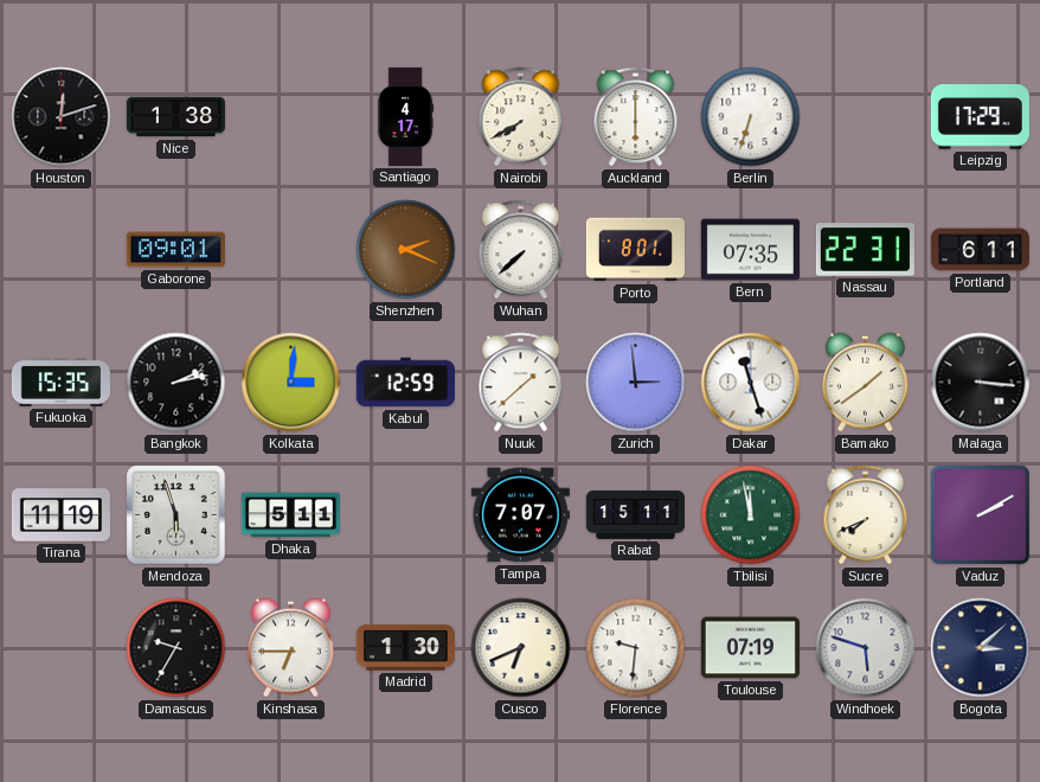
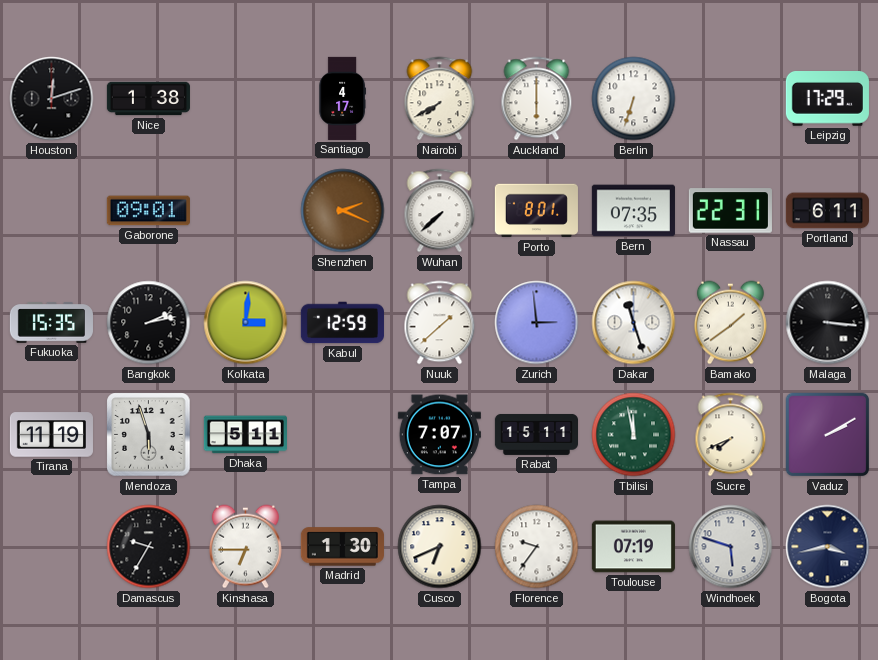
Florence: 9:31 -> 9:36
Bogota: 3:08 -> 3:43
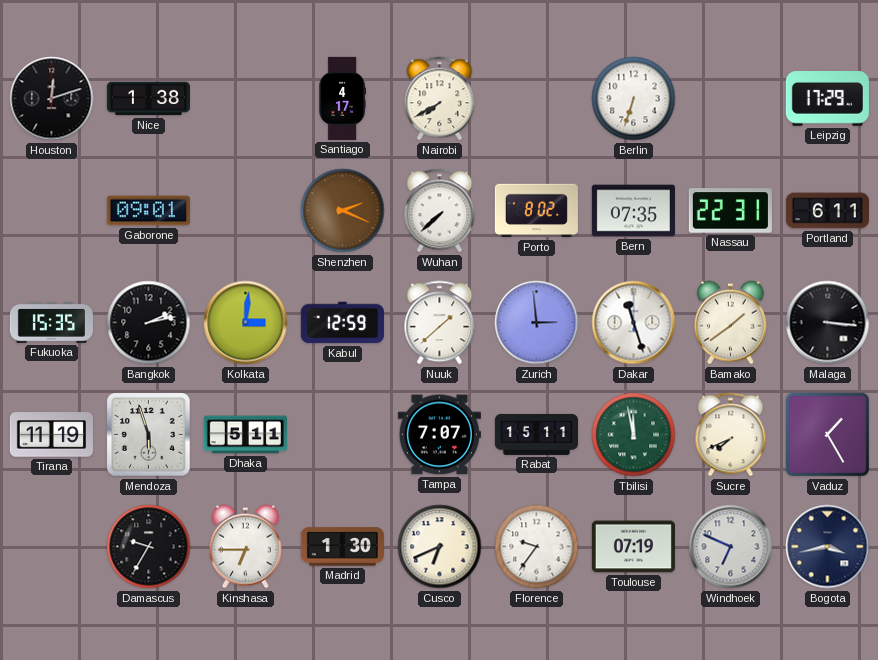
Auckland: 6:00 -> none
Porto: 8:01 -> 8:02
Vaduz: 2:10 -> 1:25
Windhoek: 5:48 -> 6:49
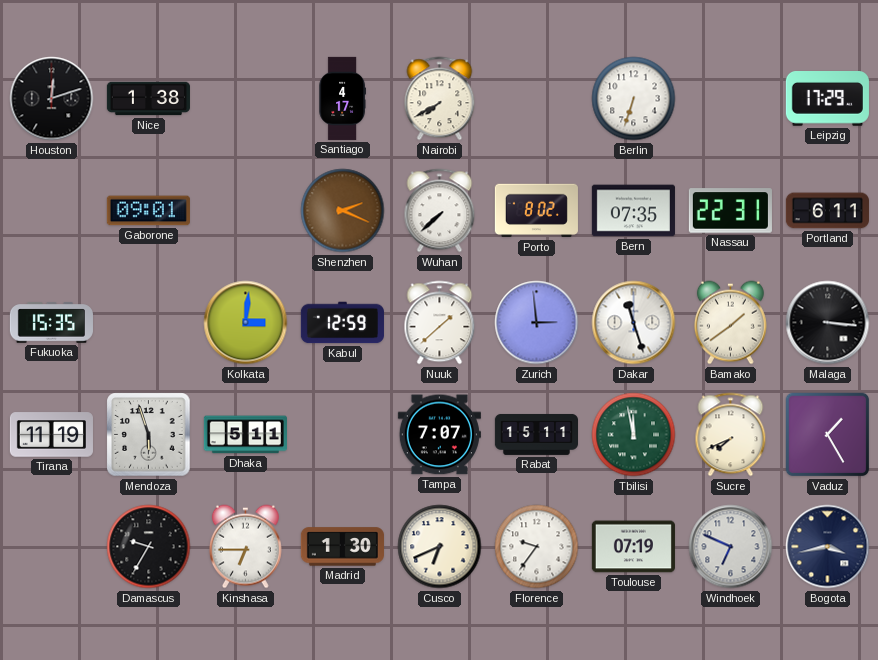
Bangkok: 2:13 -> none
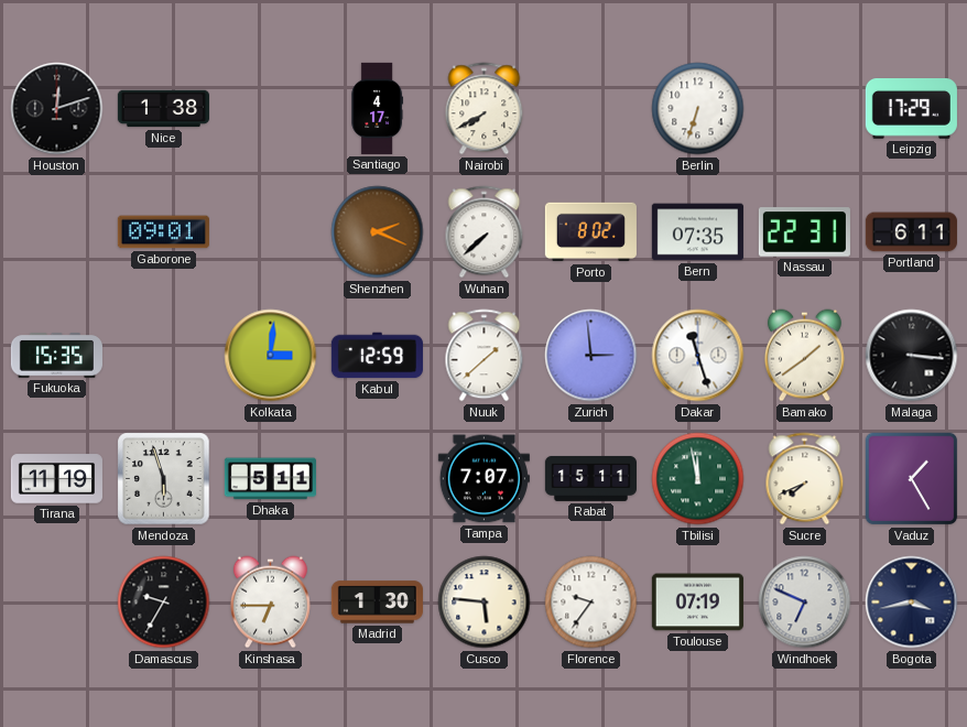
Cusco: 6:41 -> 5:46
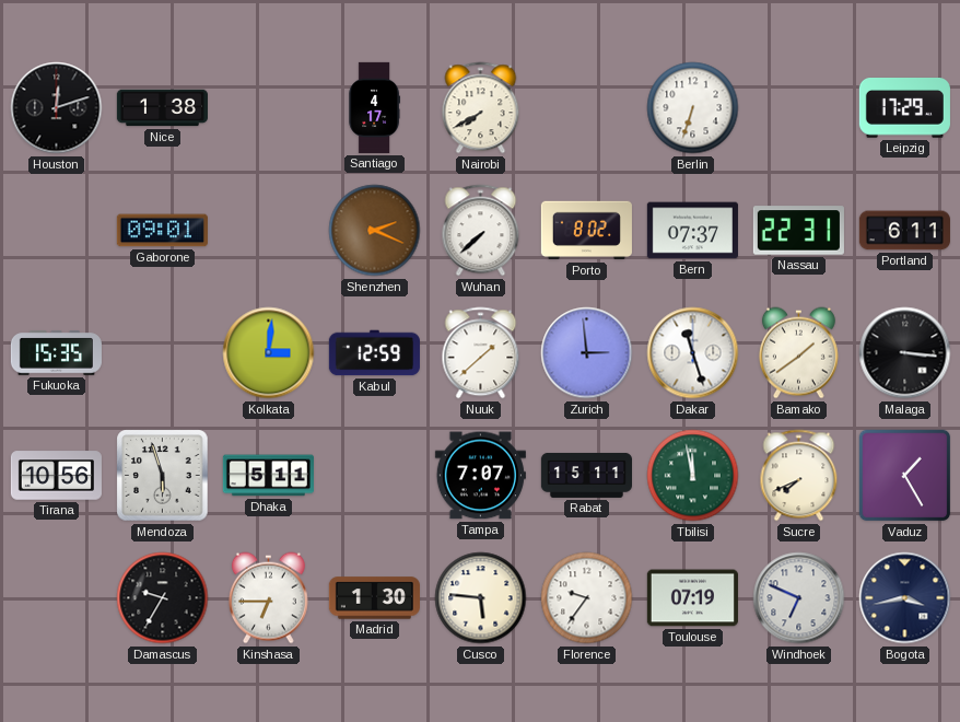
Bern: 07:35 -> 07:37
Tirana: 11:19 -> 10:56
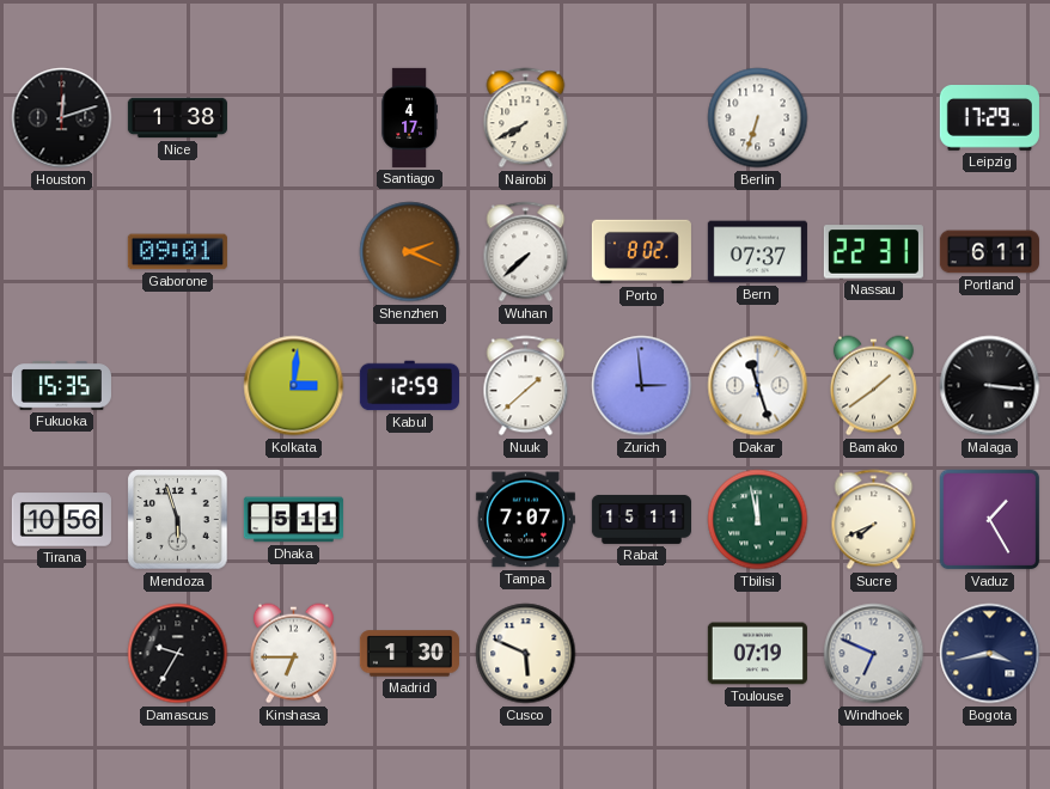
Cusco: 5:46 -> 5:49
Florence: 9:36 -> none
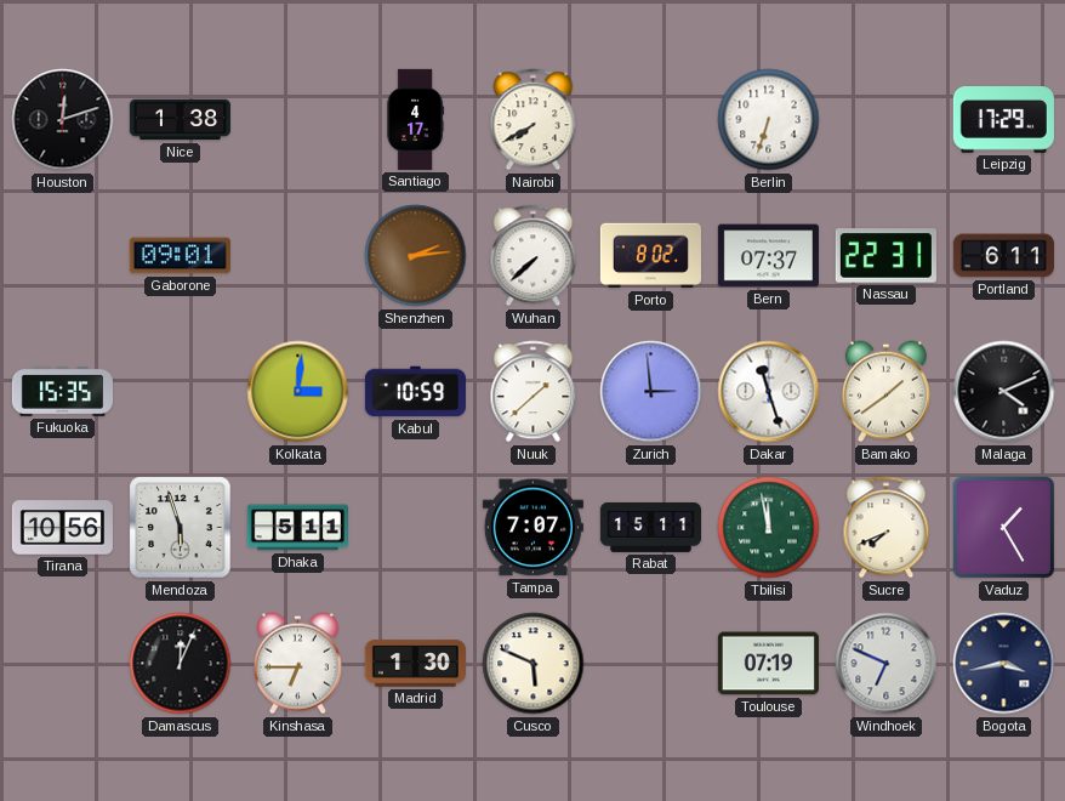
Shenzhen: 2:19 -> 2:14
Kabul: 12:59 -> 10:59
Malaga: 3:16 -> 4:11
Damascus: 9:35 -> 12:04
